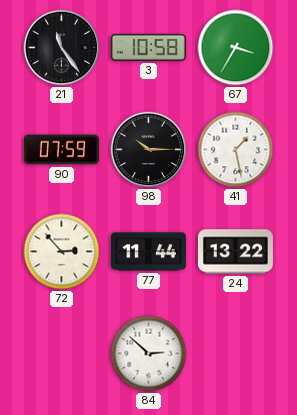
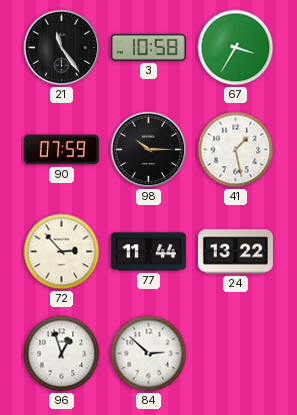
96: none -> 12:57
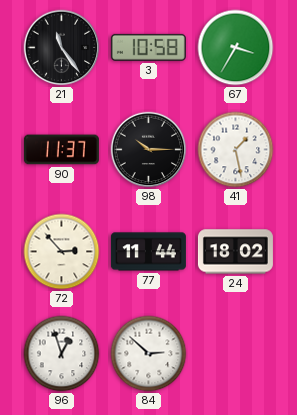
90: 07:59 -> 11:37
24: 13:22 -> 18:02
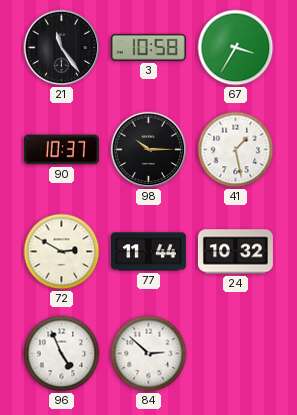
90: 11:37 -> 10:37
72: 2:53 -> 2:50
24: 18:02 -> 10:32
96: 12:57 -> 4:56
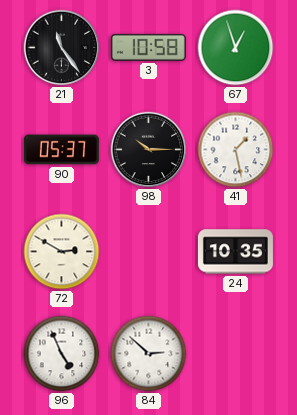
67: 3:35 -> 12:57
90: 10:37 -> 05:37
77: 11:44 -> none
24: 10:32 -> 10:35
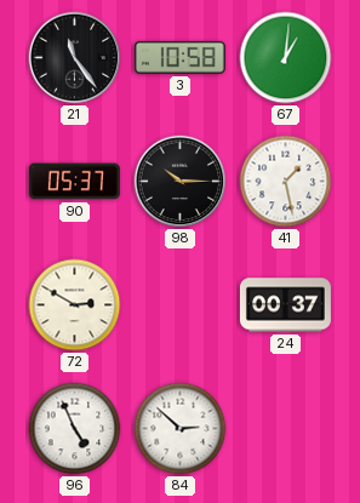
67: 12:57 -> 1:01
24: 10:35 -> 00:37
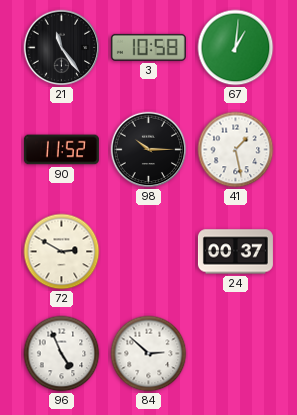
90: 05:37 -> 11:52
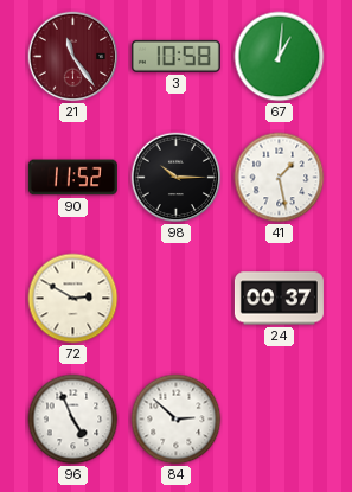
21 dial: black -> burgundy
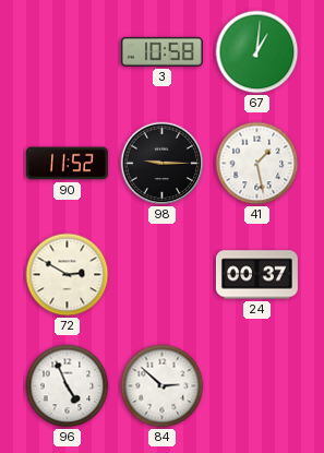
21: 11:24 -> none
98: 10:15 -> 9:15
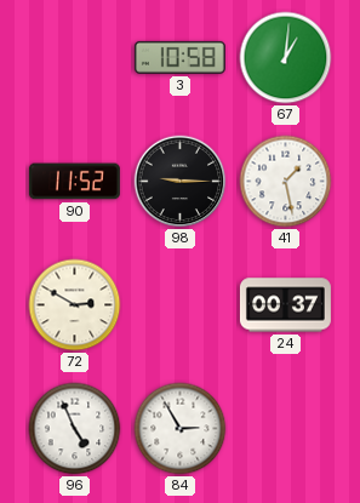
84: 2:52 -> 2:55
